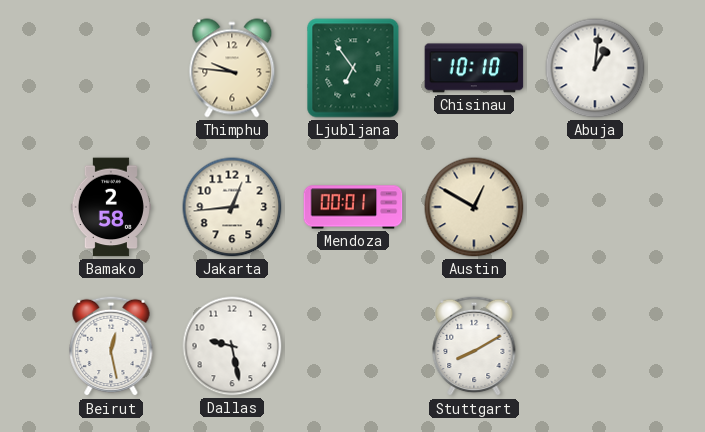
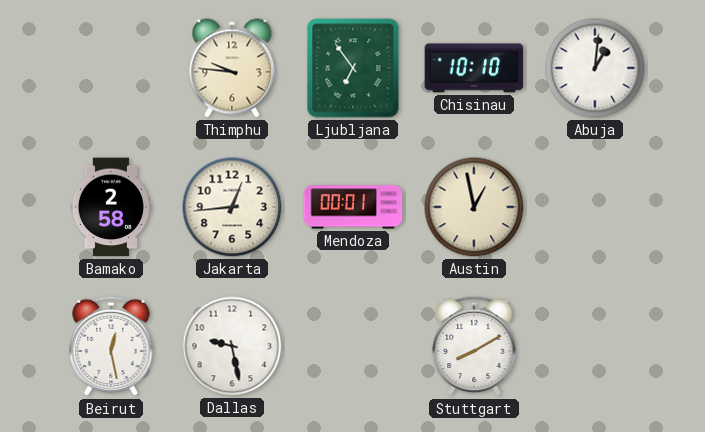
Austin: 12:50 -> 12:58
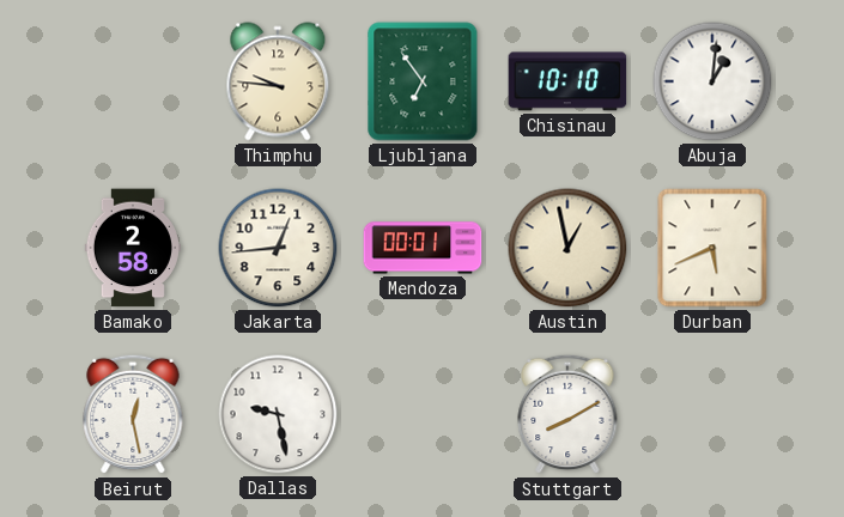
Durban: none -> 5:41
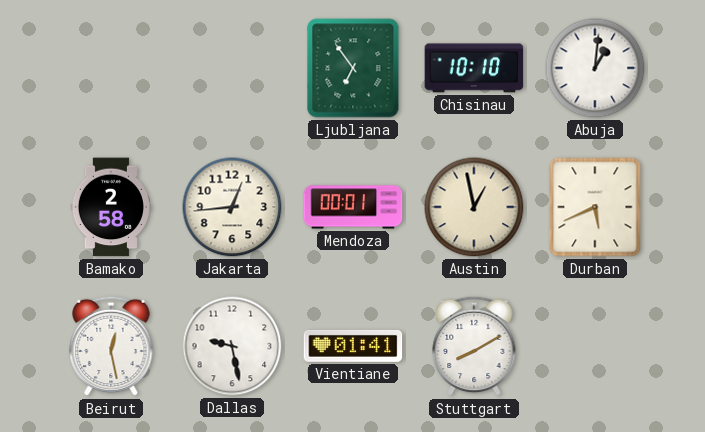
Thimphu: 9:46 -> none
Vientiane: none -> 01:41
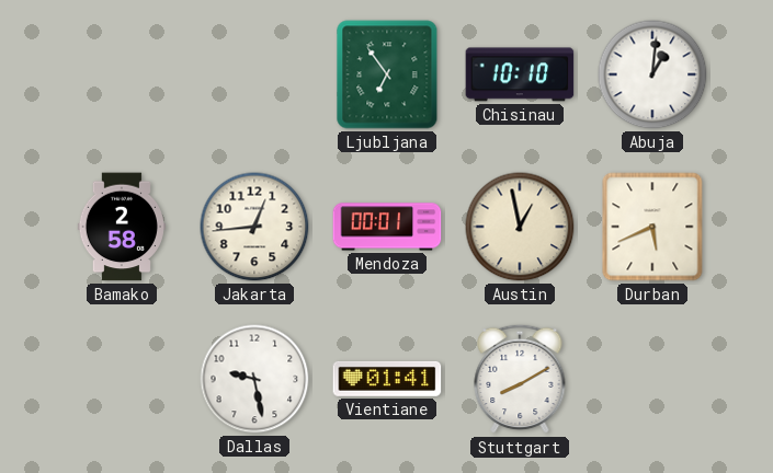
Beirut: 12:28 -> none
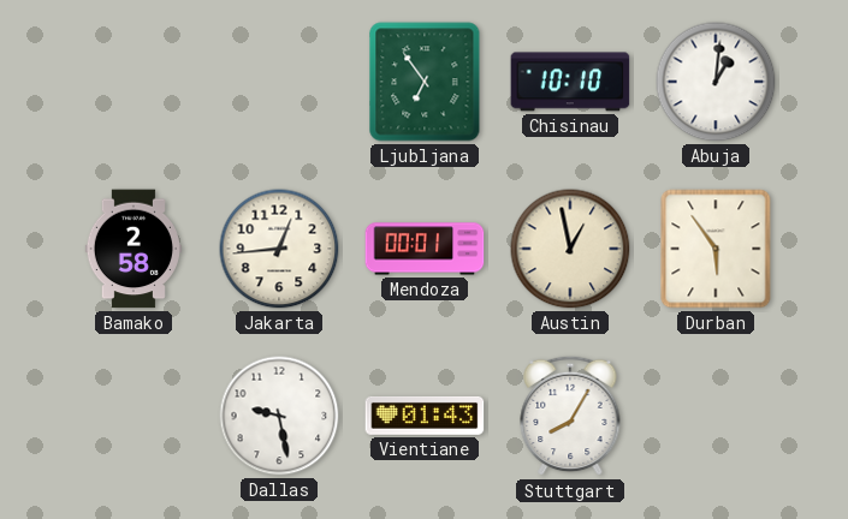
Durban: 5:41 -> 5:54
Vientiane: 01:41 -> 01:43
Stuttgart: 8:10 -> 8:05
